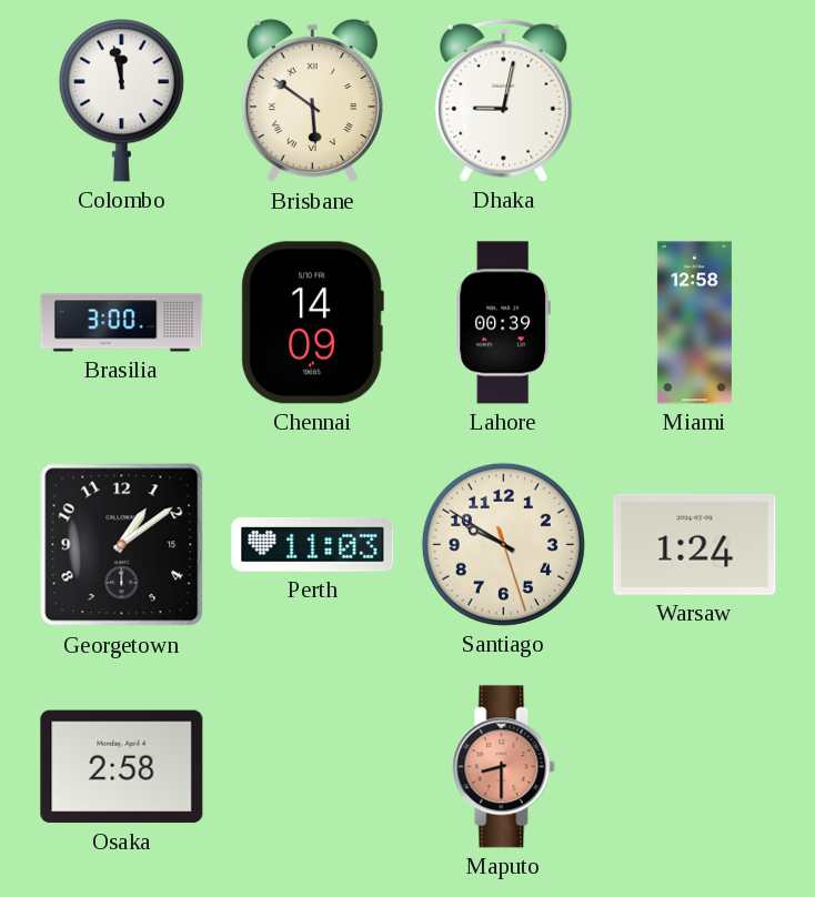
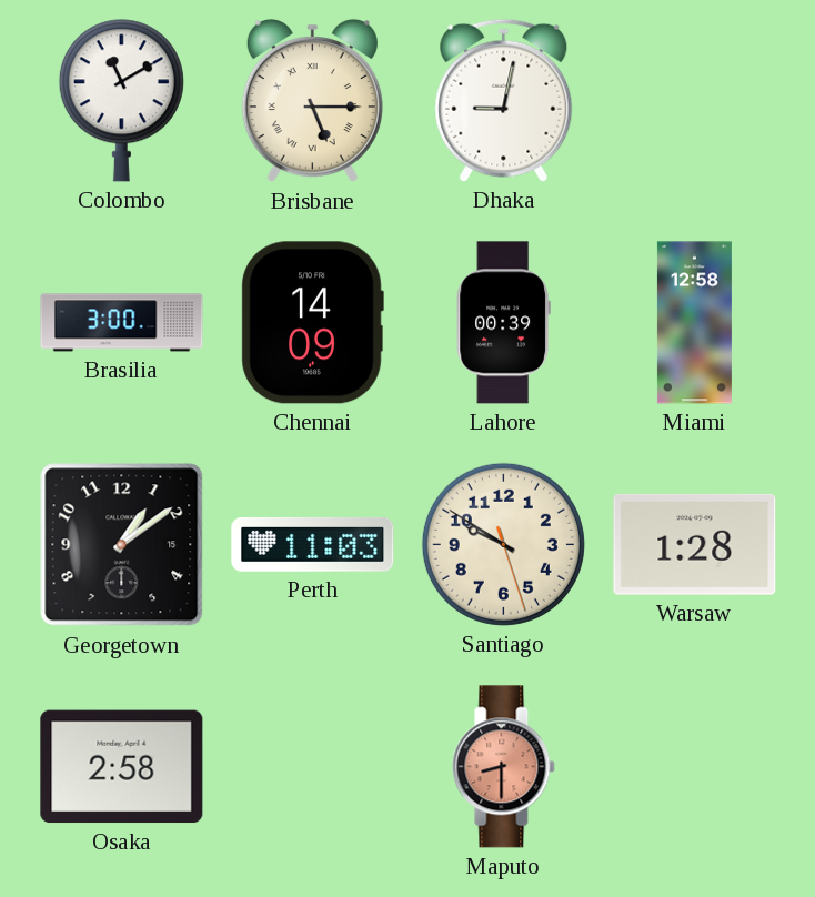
Colombo: 11:58 -> 11:10
Brisbane: 5:51 -> 5:15
Warsaw: 1:24 -> 1:28
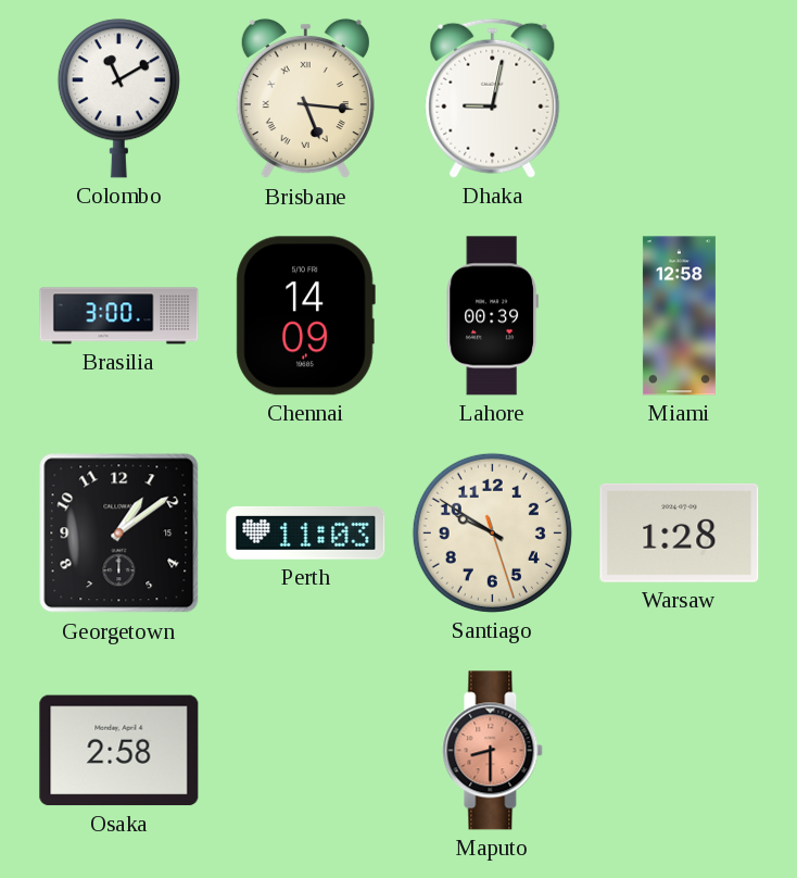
Brisbane: 5:15 -> 5:16
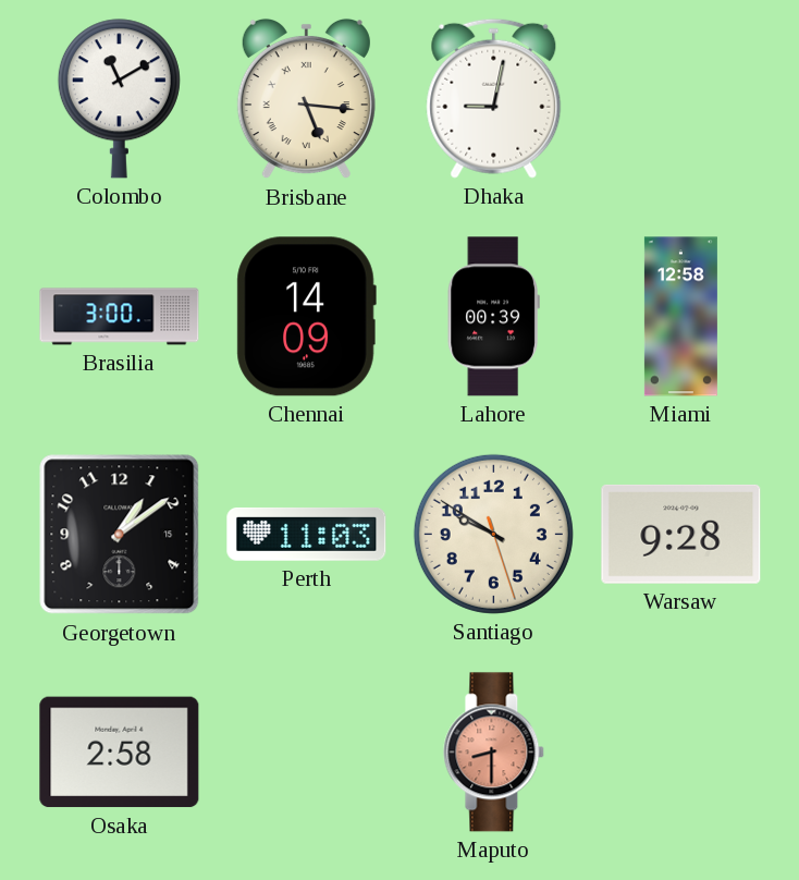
Warsaw: 1:28 -> 9:28
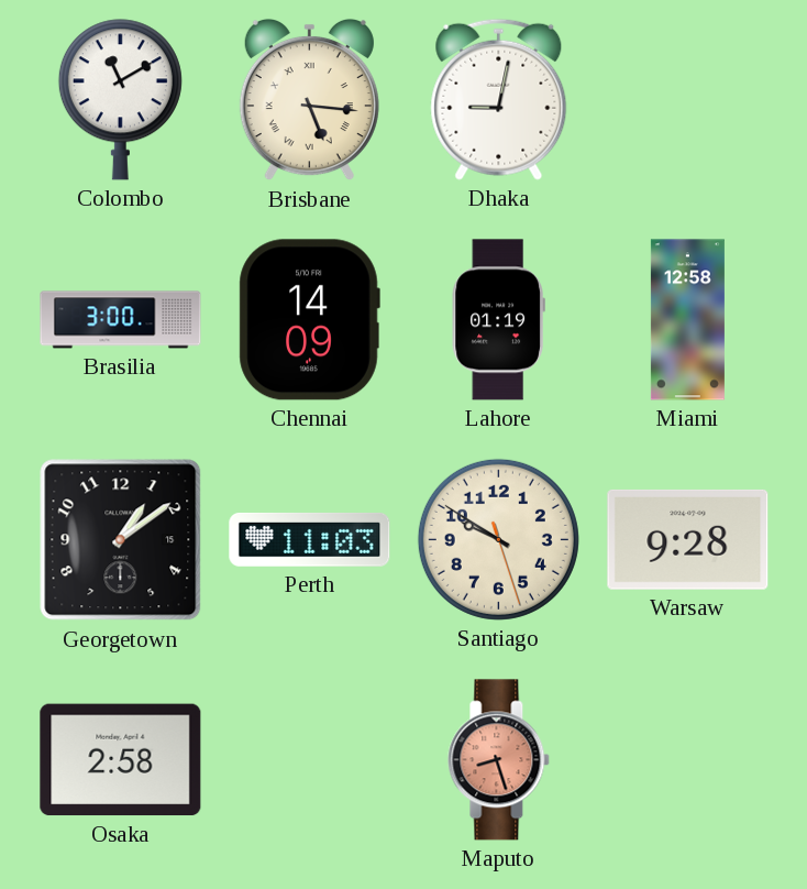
Lahore: 00:39 -> 01:19
Maputo: 8:30 -> 8:27
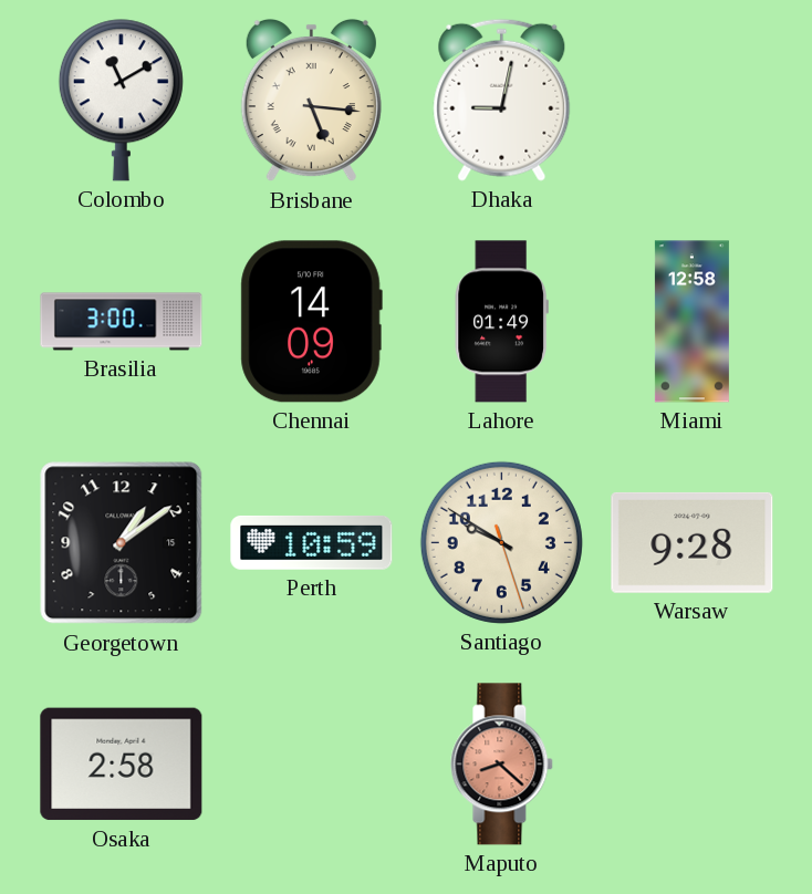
Lahore: 01:19 -> 01:49
Perth: 11:03 -> 10:59
Maputo: 8:27 -> 8:22
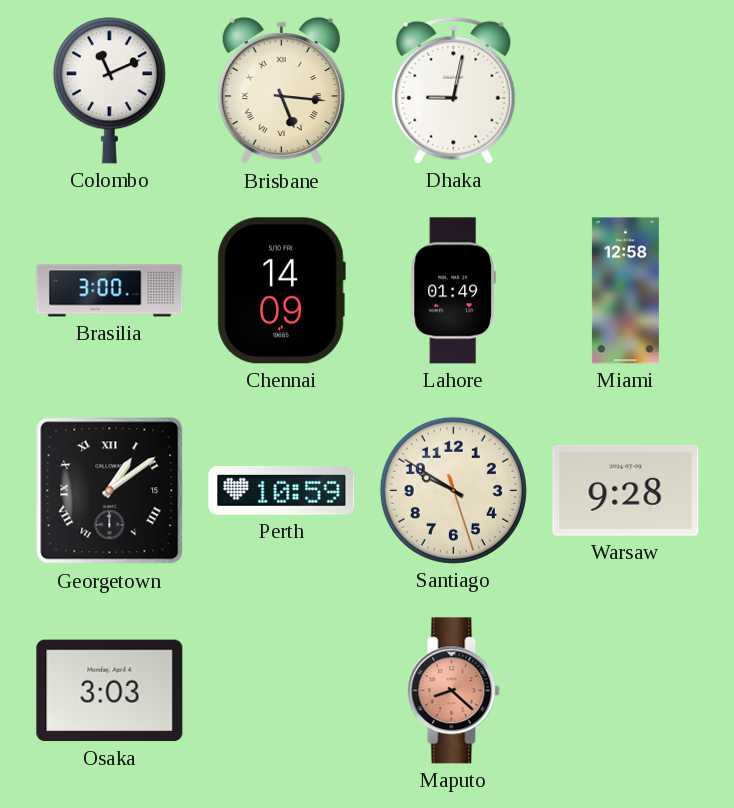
Colombo: 11:10 -> 11:11
Georgetown numerals: Arabic -> Roman
Osaka: 2:58 -> 3:03
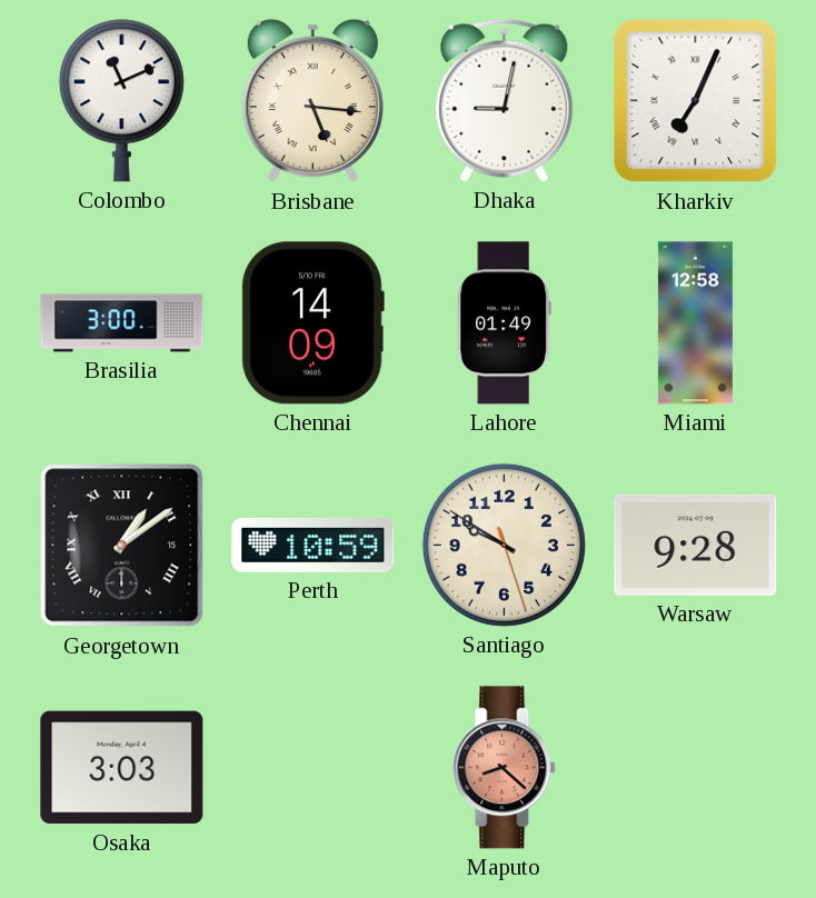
Kharkiv: none -> 7:04
